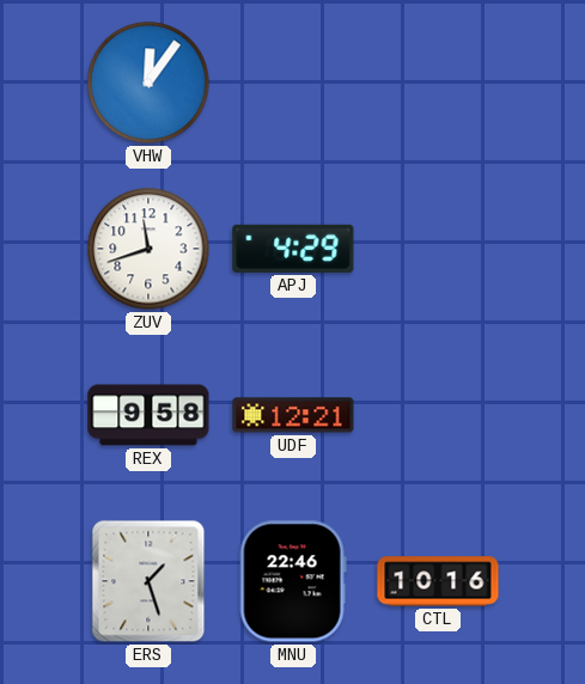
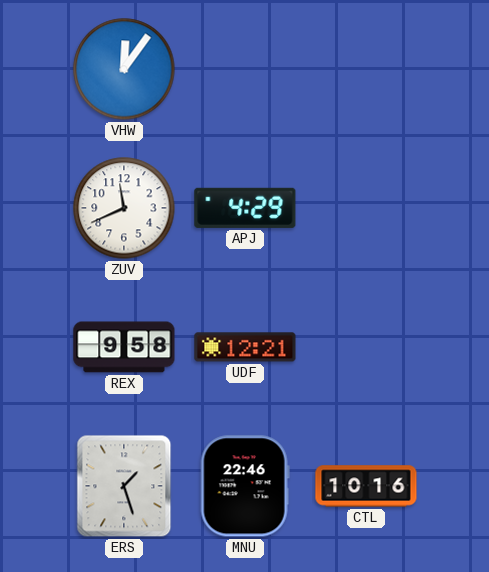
ZUV: 11:42 -> 11:41
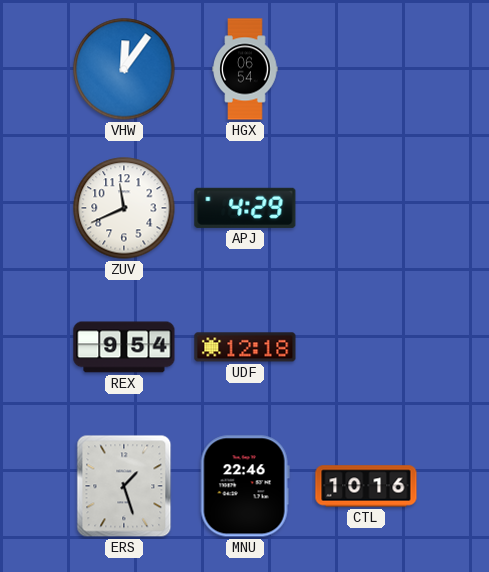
HGX: none -> 06:54
REX: 9:58 -> 9:54
UDF: 12:21 -> 12:18
